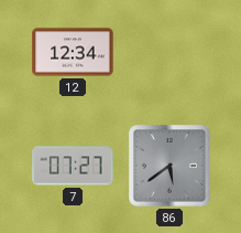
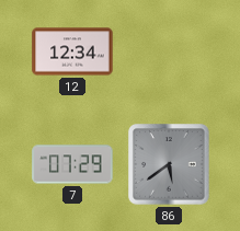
7: 07:27 -> 07:29
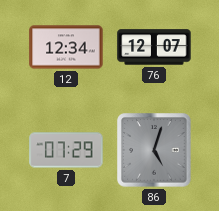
76: none -> 12:07
86: 5:39 -> 5:03
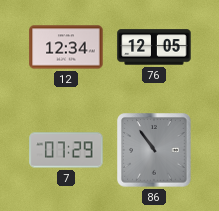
76: 12:07 -> 12:05
86: 5:03 -> 10:54
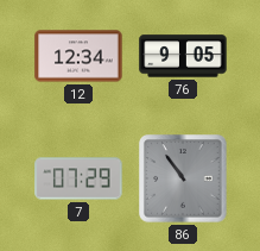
76: 12:05 -> 9:05
